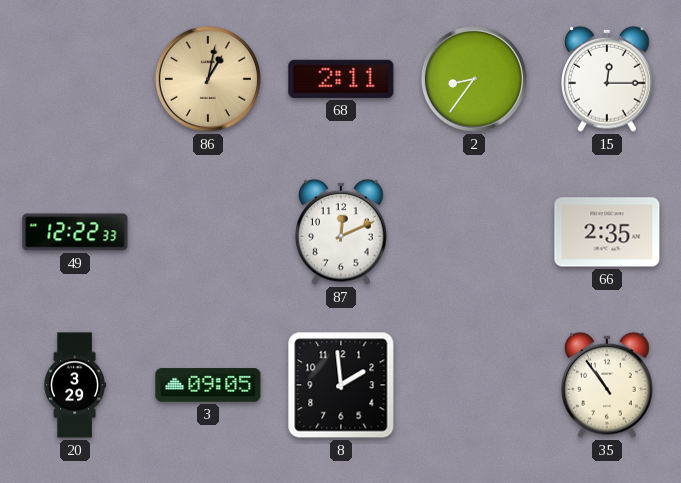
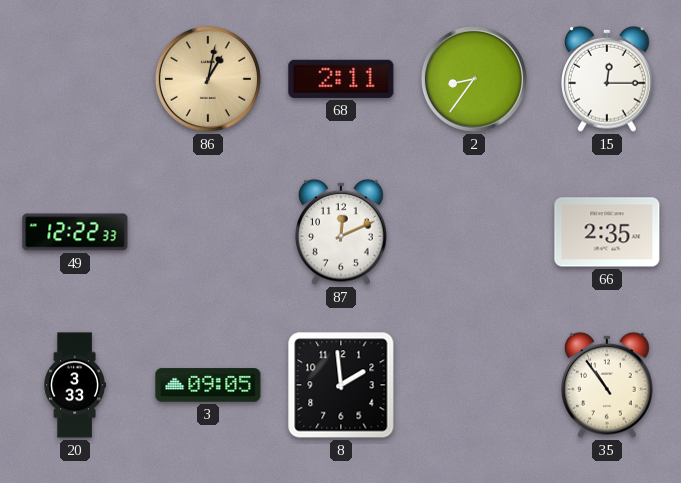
20: 3:29 -> 3:33
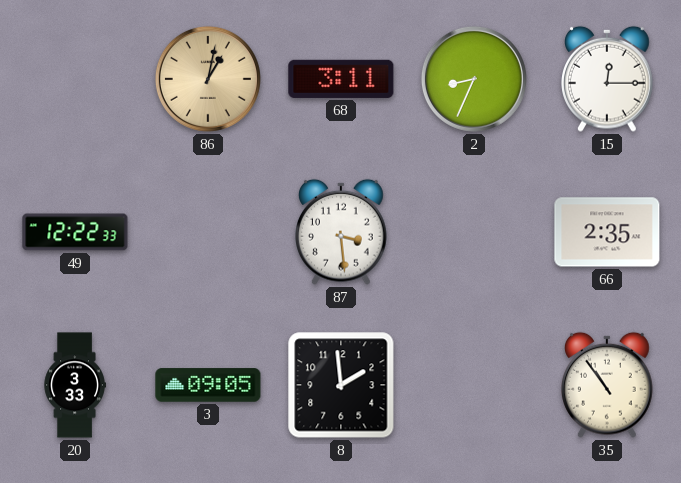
68: 2:11 -> 3:11
2: 8:36 -> 8:34
87: 12:11 -> 3:29
